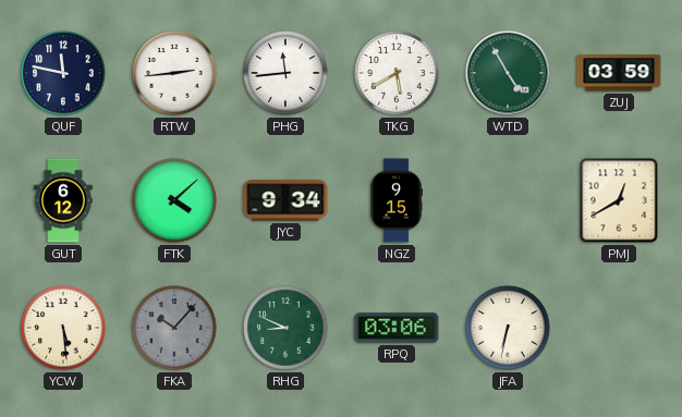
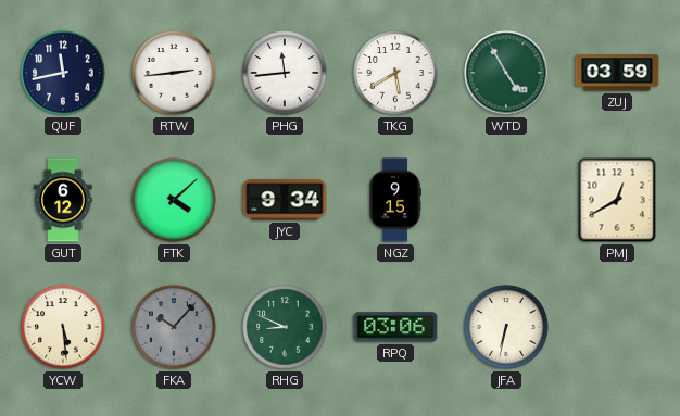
QUF: 11:47 -> 11:43
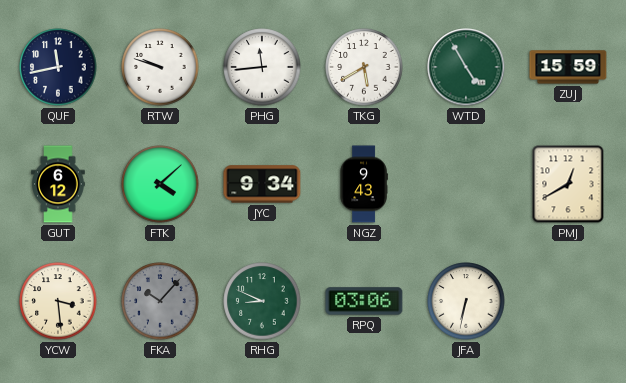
RTW: 2:44 -> 9:48
ZUJ: 03:59 -> 15:59
NGZ: 9:15 -> 9:43
YCW: 5:29 -> 3:29
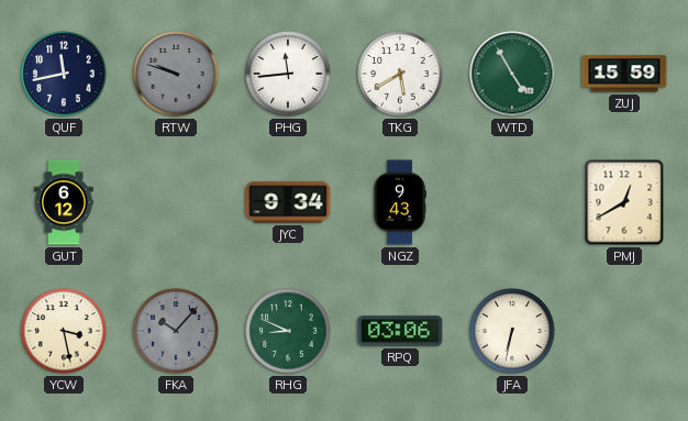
RTW dial: white -> grey
FTK: 4:08 -> none
YCW: 3:29 -> 3:28
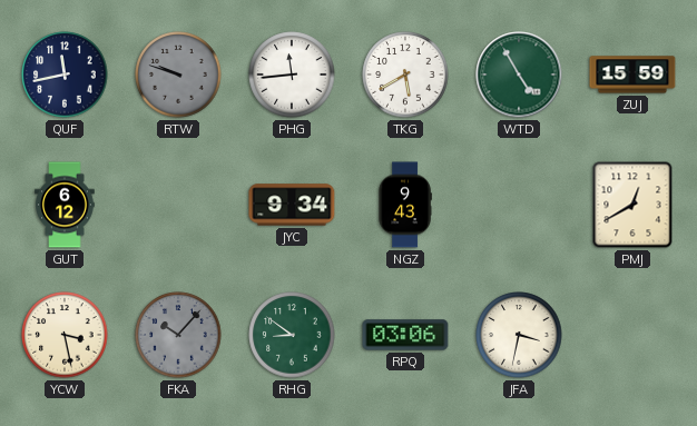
RHG: 8:49 -> 8:51
JFA: 6:32 -> 3:32
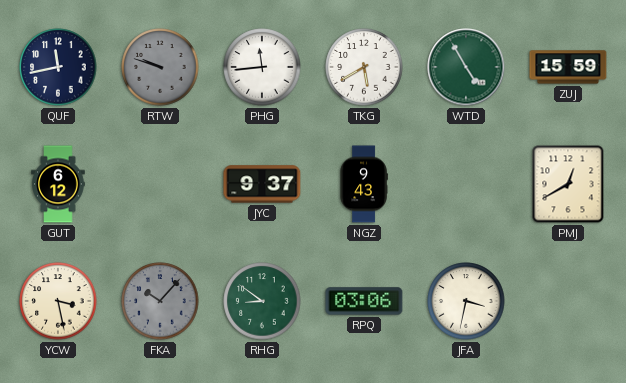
JYC: 9:34 -> 9:37
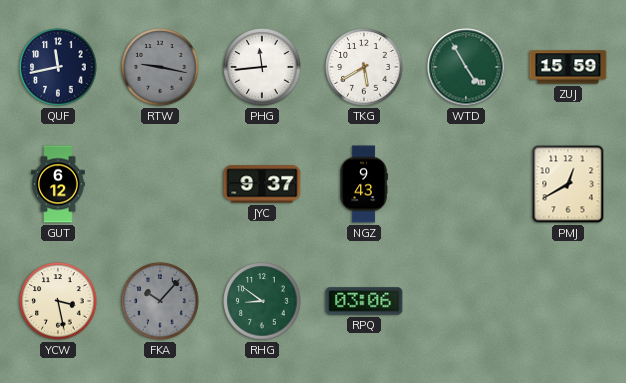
RTW: 9:48 -> 9:17
JFA: 3:32 -> none
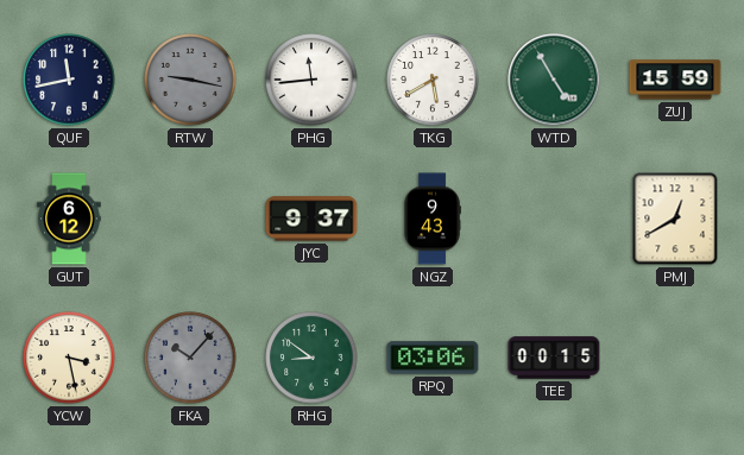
TEE: none -> 00:15
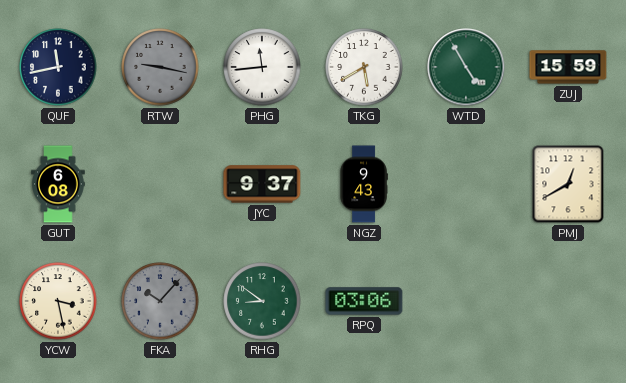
GUT: 6:12 -> 6:08
TEE: 00:15 -> none
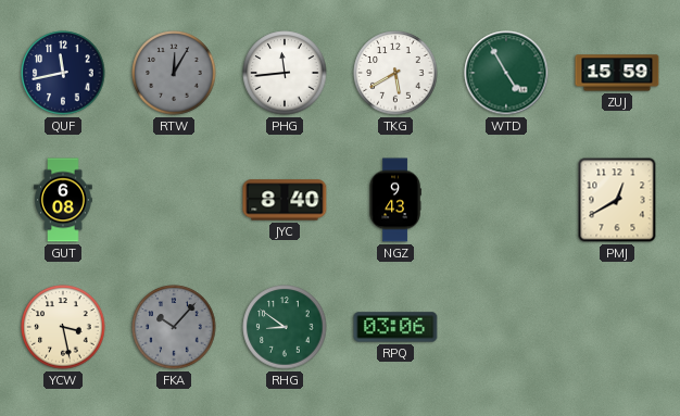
RTW: 9:17 -> 12:05
JYC: 9:37 -> 8:40
